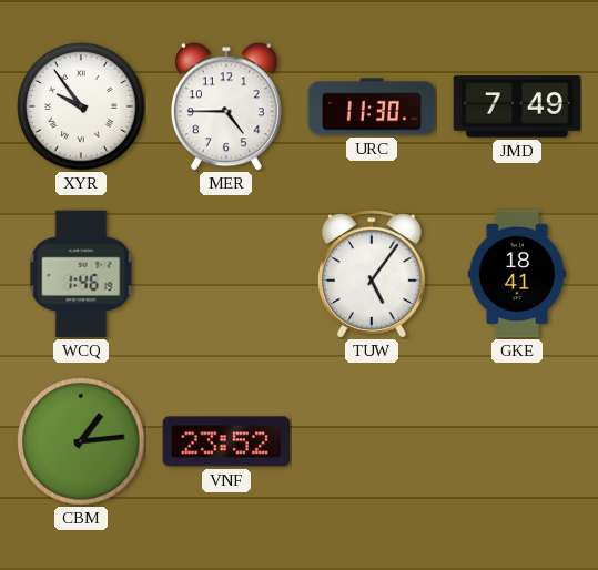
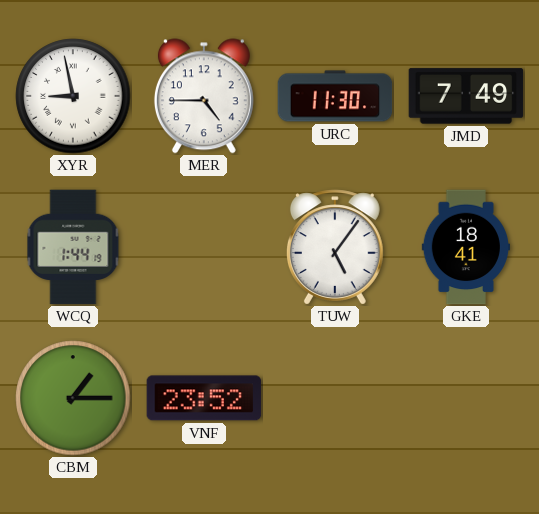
XYR: 9:54 -> 8:58
WCQ: 1:46 -> 1:44
CBM: 1:14 -> 1:15
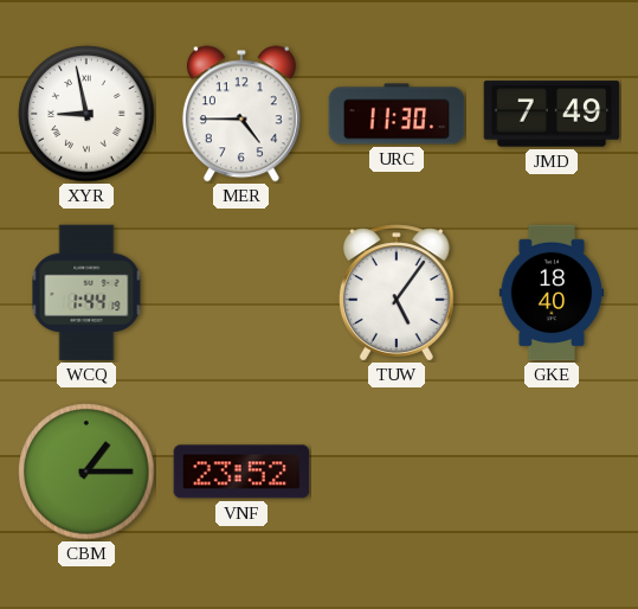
GKE: 18:41 -> 18:40
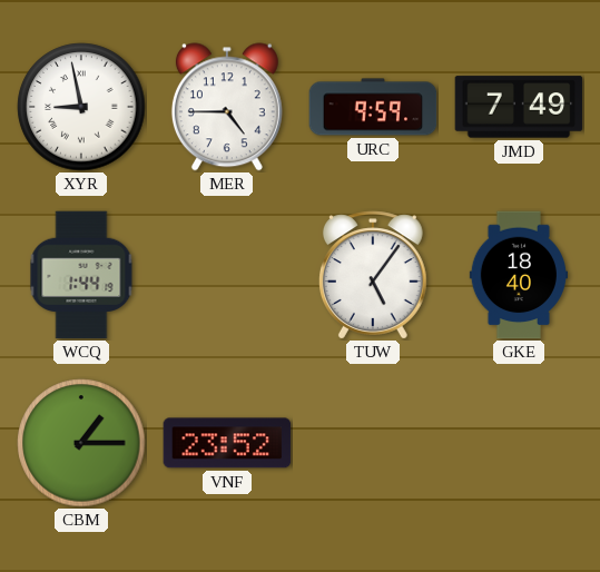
URC: 11:30 -> 9:59
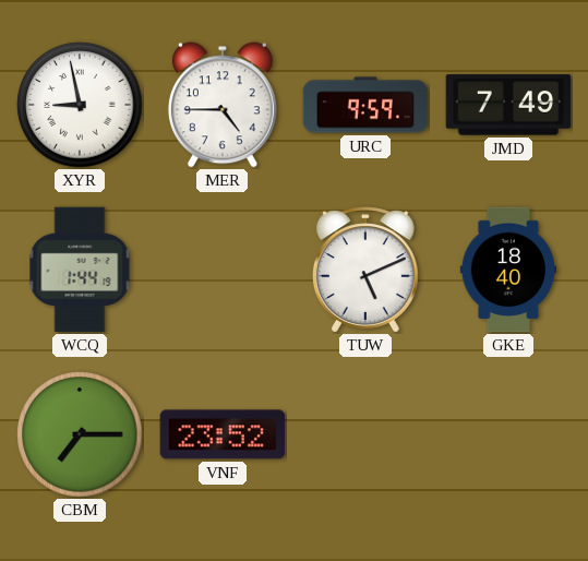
TUW: 5:06 -> 5:11
CBM: 1:15 -> 7:15
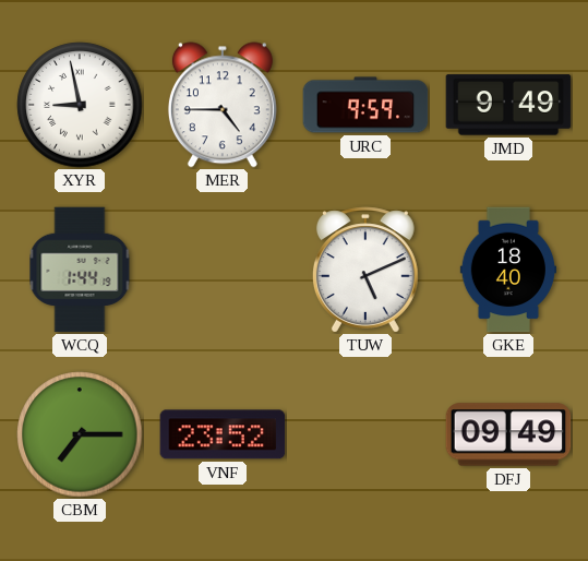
JMD: 7:49 -> 9:49
DFJ: none -> 09:49
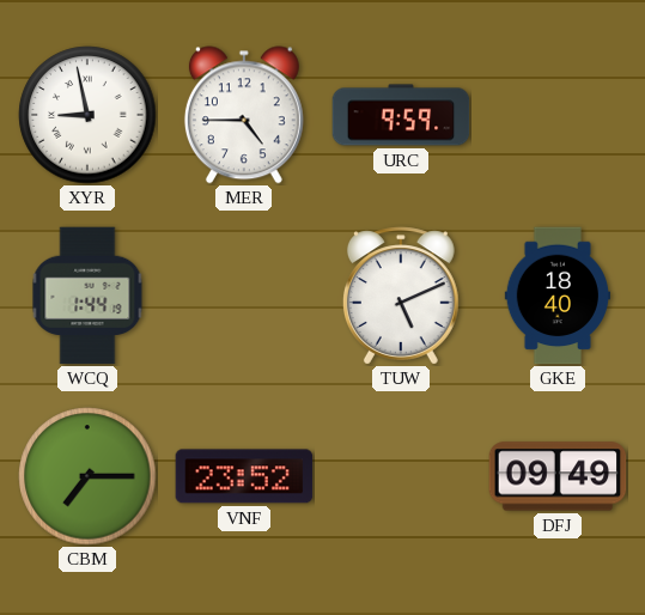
JMD: 9:49 -> none
